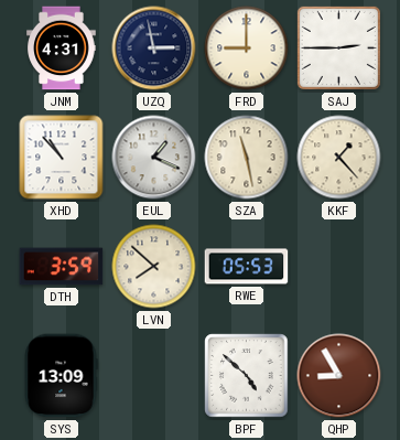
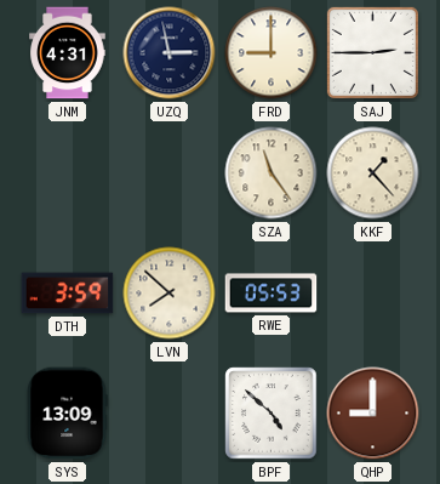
XHD: 10:53 -> none
EUL: 1:19 -> none
SZA: 11:28 -> 11:24
QHP: 8:55 -> 9:00
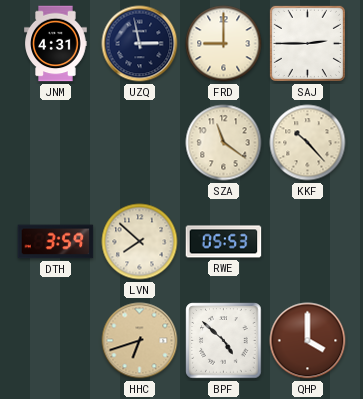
SZA: 11:24 -> 11:21
KKF: 1:23 -> 10:23
SYS: 13:09 -> none
HHC: none -> 6:42
QHP: 9:00 -> 4:00
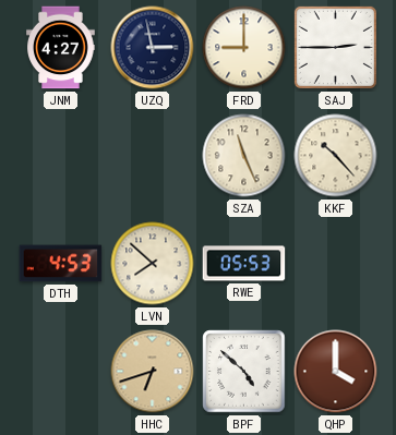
JNM: 4:31 -> 4:27
SZA: 11:21 -> 11:26
DTH: 3:59 -> 4:53
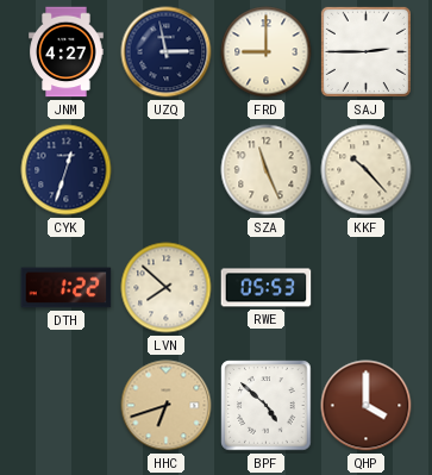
CYK: none -> 12:33
DTH: 4:53 -> 1:22
